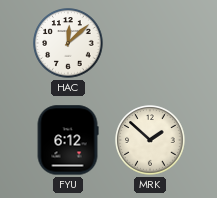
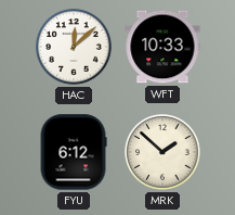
WFT: none -> 10:33
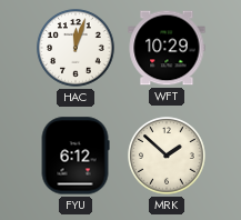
HAC: 12:08 -> 12:03
WFT: 10:33 -> 10:29
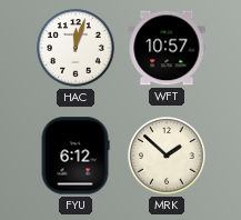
WFT: 10:29 -> 10:57
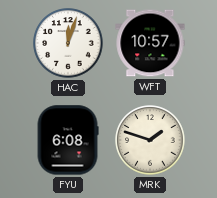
FYU: 6:12 -> 6:08
MRK: 1:52 -> 1:48
